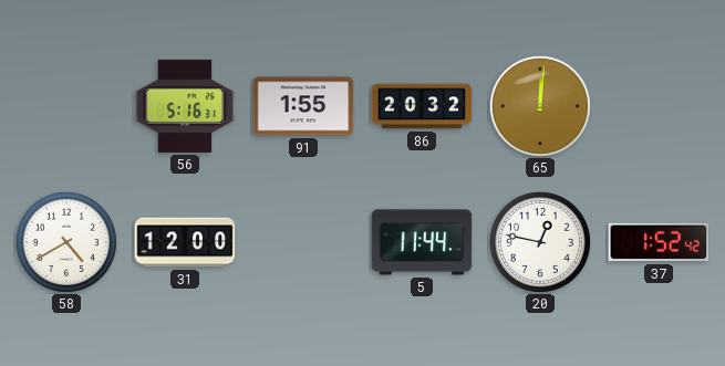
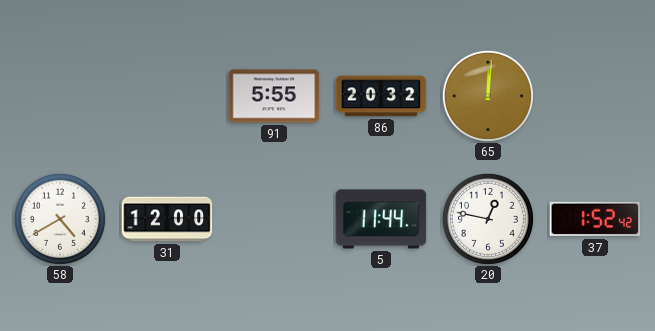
56: 5:16 -> none
91: 1:55 -> 5:55
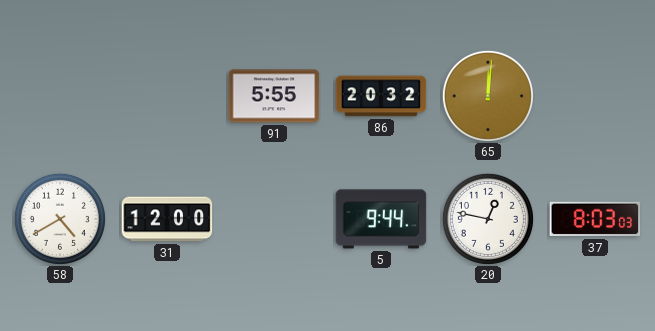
5: 11:44 -> 9:44
37: 1:52 -> 8:03
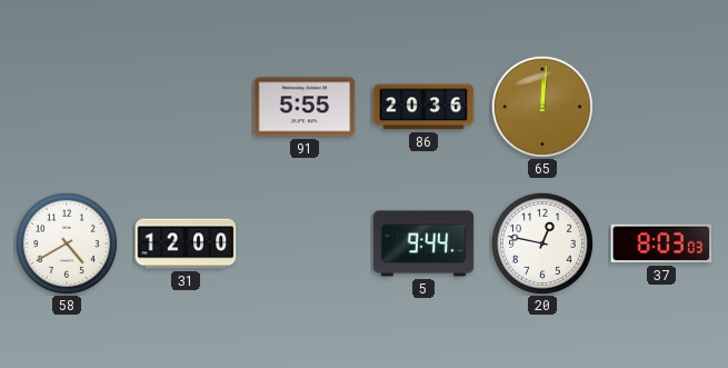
86: 20:32 -> 20:36
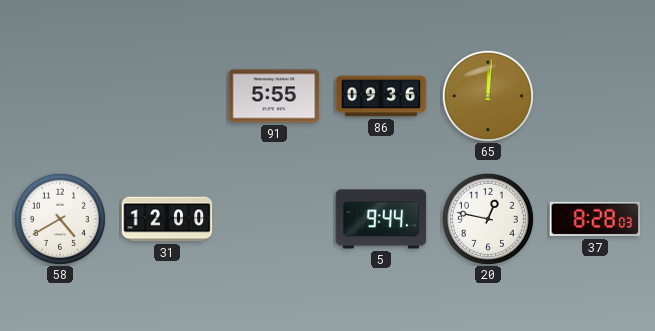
86: 20:36 -> 09:36
37: 8:03 -> 8:28
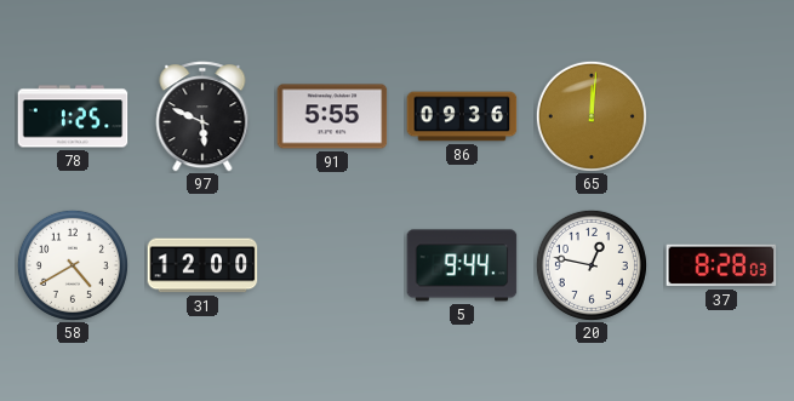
78: none -> 1:25
97: none -> 5:49
